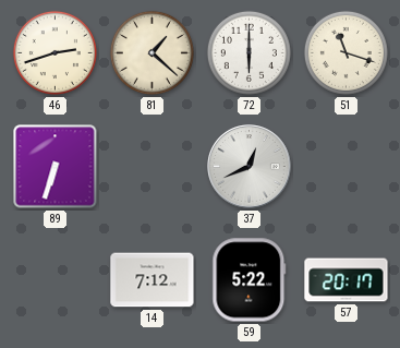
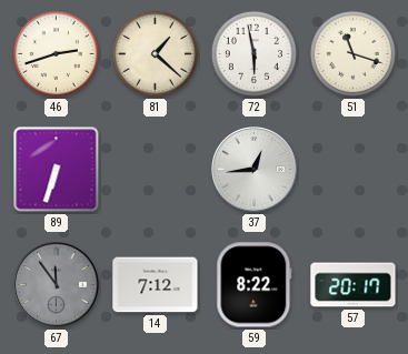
72: 6:00 -> 5:58
37: 12:41 -> 12:44
67: none -> 11:54
59: 5:22 -> 8:22
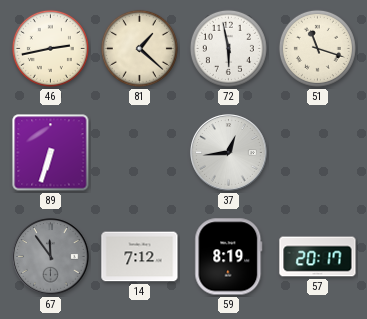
46: 2:42 -> 2:43
59: 8:22 -> 8:19
